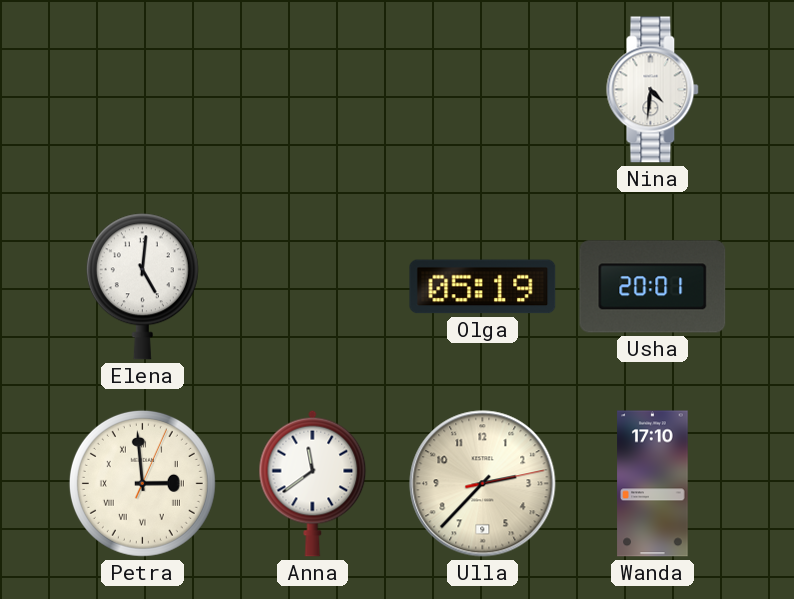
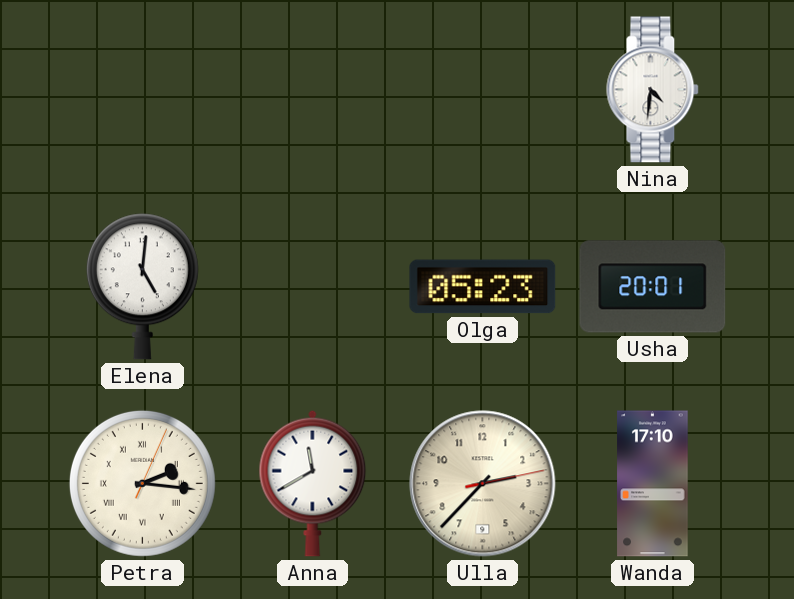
Olga: 05:19 -> 05:23
Petra: 2:59 -> 2:16
Anna: 11:39 -> 11:40
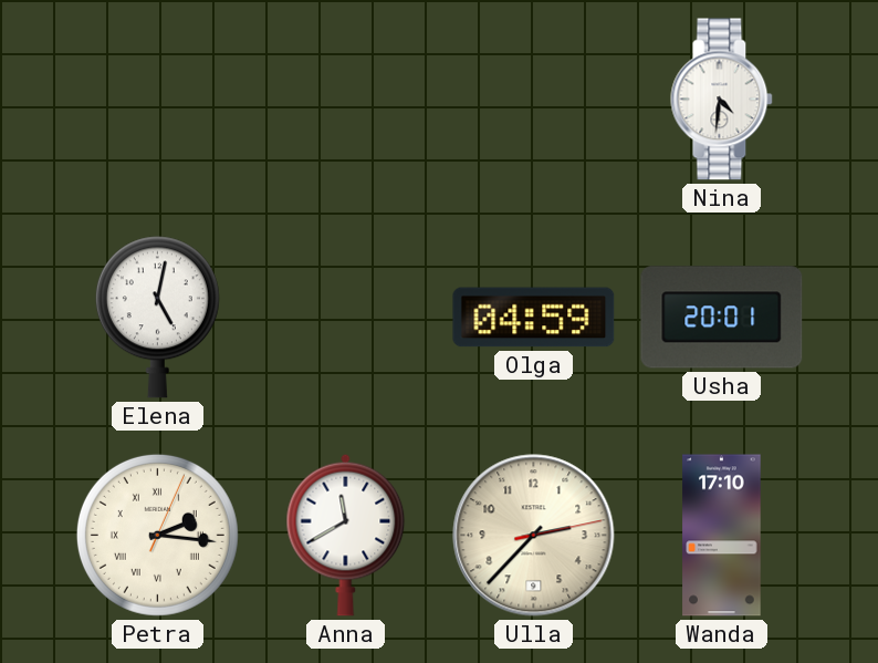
Elena: 5:01 -> 5:02
Olga: 05:23 -> 04:59
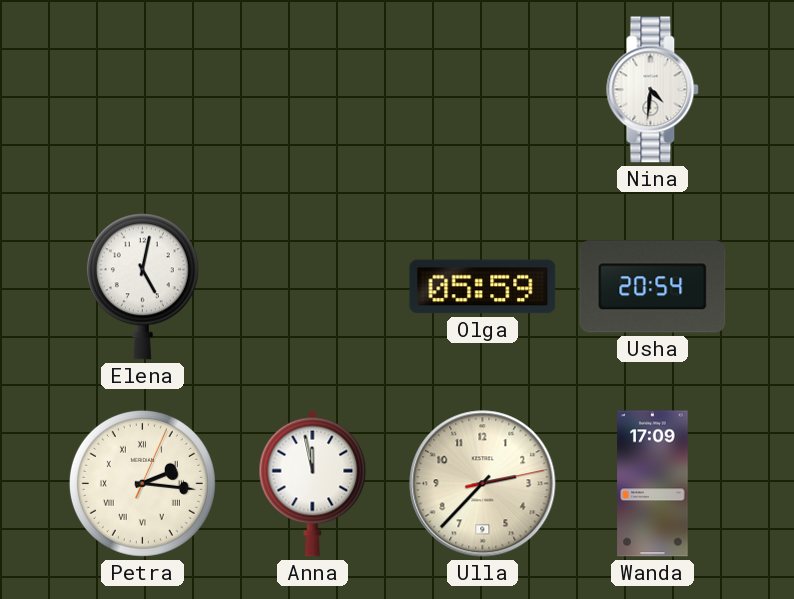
Olga: 04:59 -> 05:59
Usha: 20:01 -> 20:54
Anna: 11:40 -> 11:58
Wanda: 17:10 -> 17:09
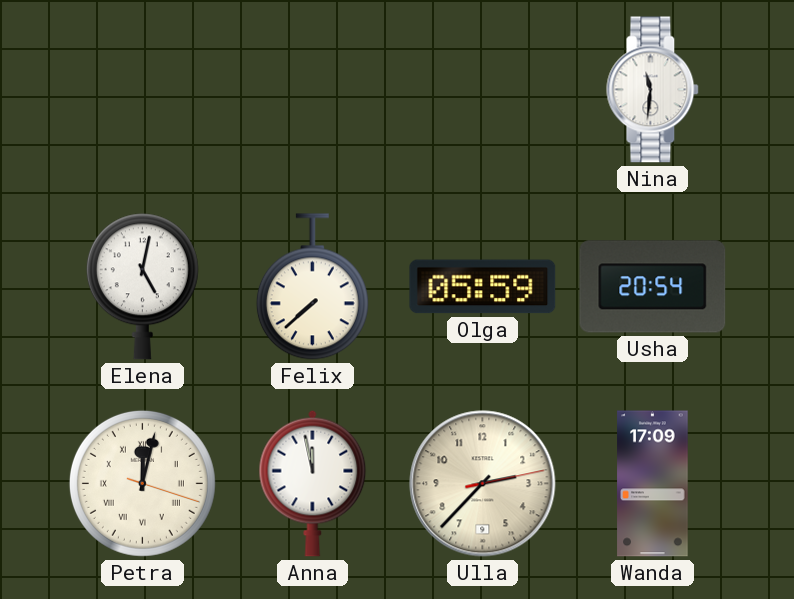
Nina: 4:31 -> 11:31
Felix: none -> 7:38
Petra: 2:16 -> 12:02
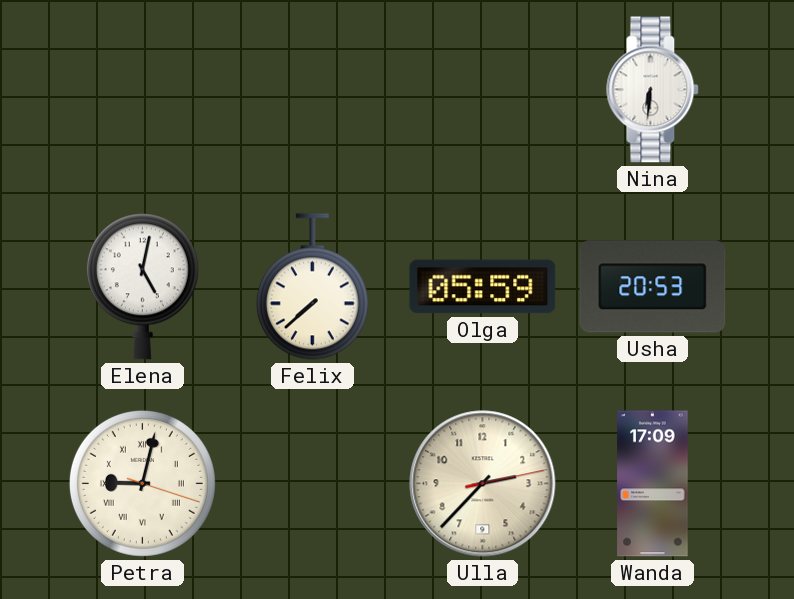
Nina: 11:31 -> 6:31
Usha: 20:54 -> 20:53
Petra: 12:02 -> 9:02
Anna: 11:58 -> none
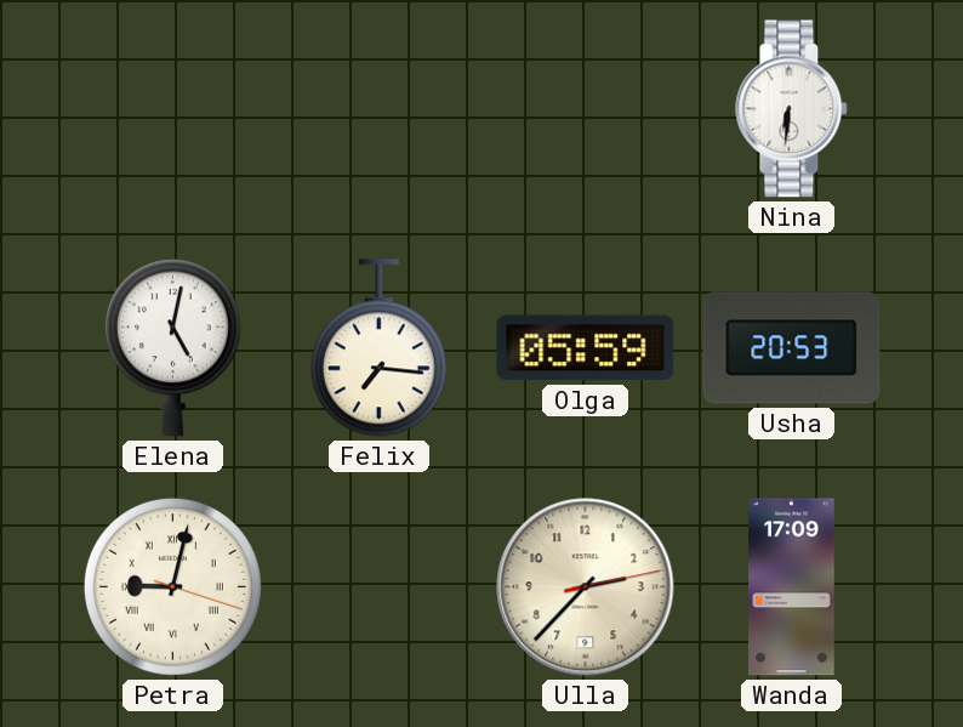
Felix: 7:38 -> 7:16
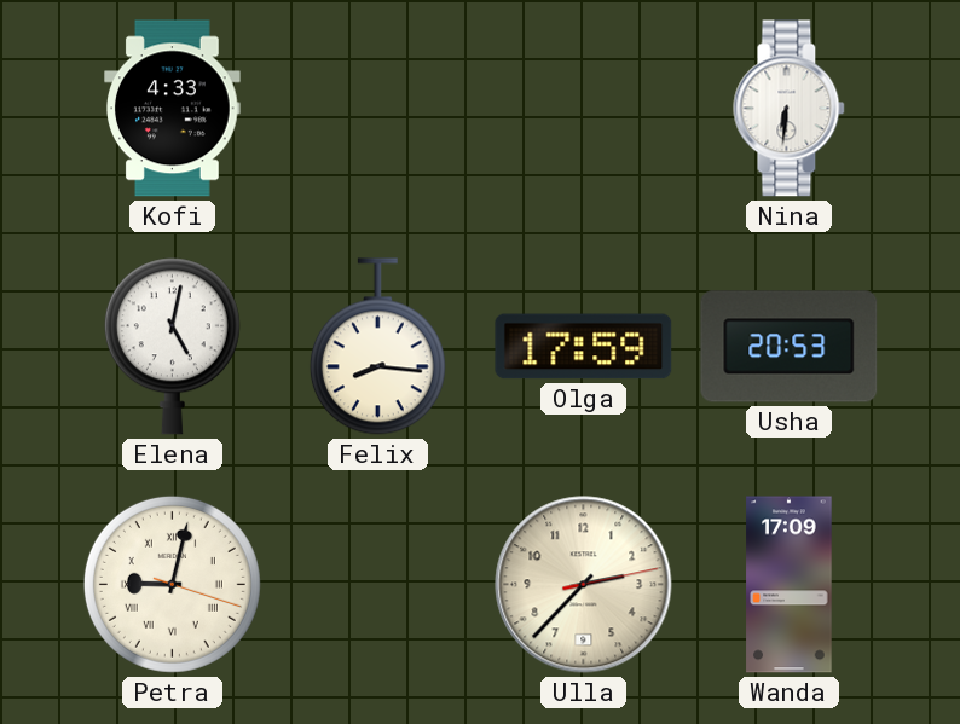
Kofi: none -> 4:33
Felix: 7:16 -> 8:16
Olga: 05:59 -> 17:59
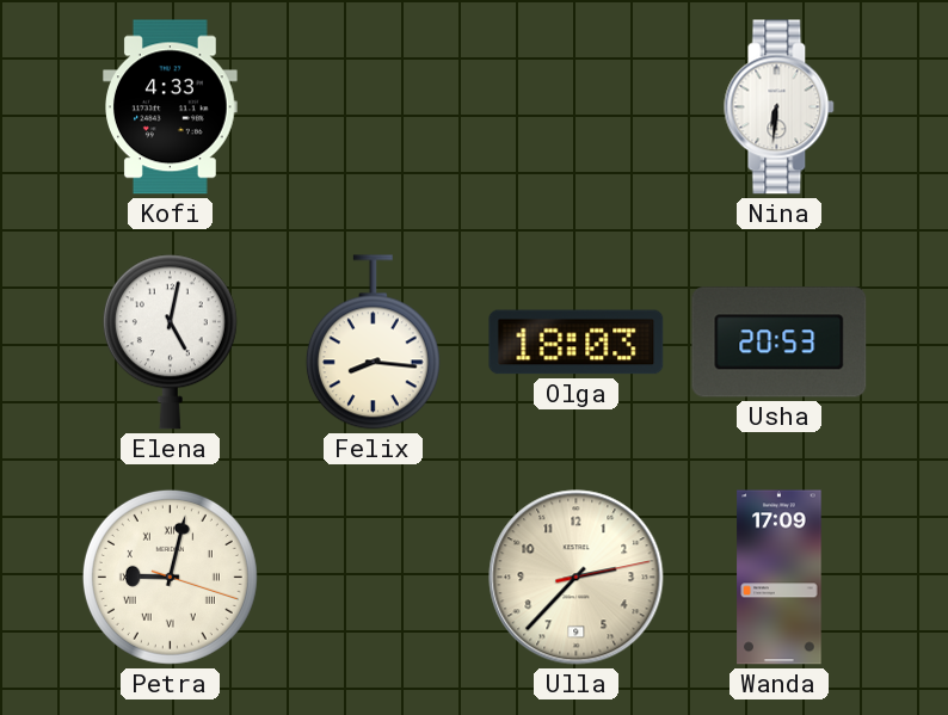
Olga: 17:59 -> 18:03
